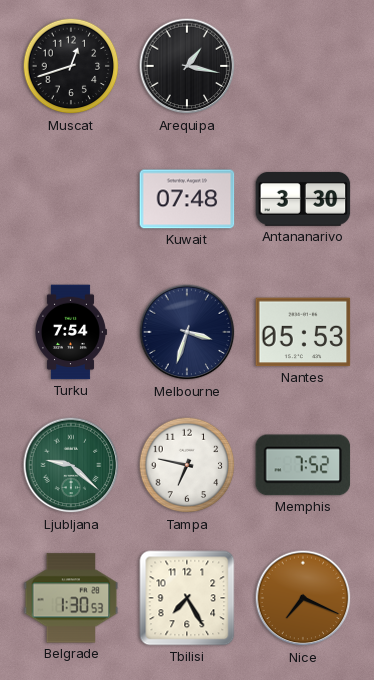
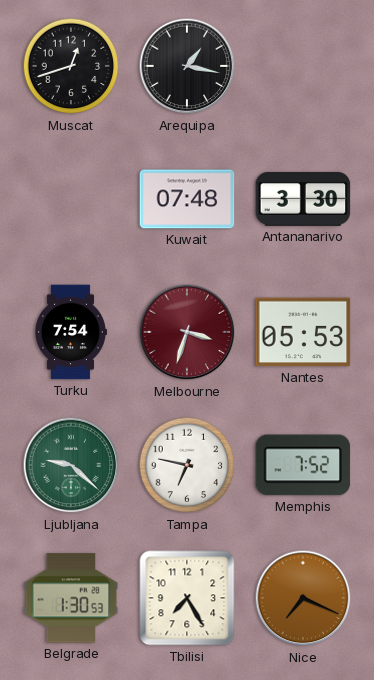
Melbourne dial: navy -> burgundy
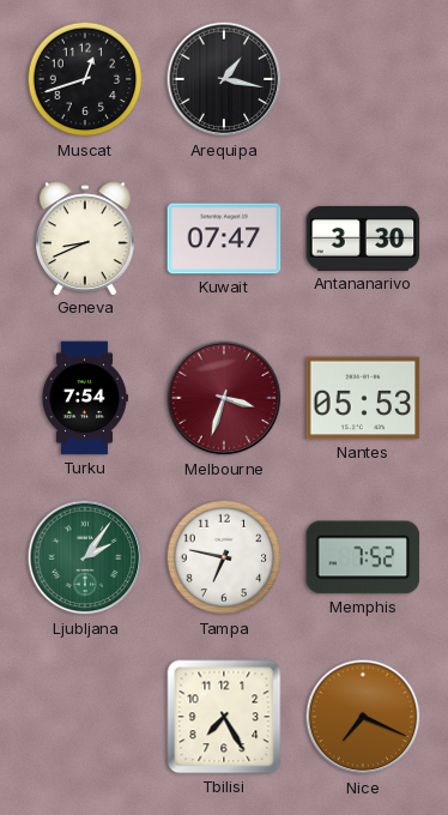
Geneva: none -> 8:41
Kuwait: 07:48 -> 07:47
Ljubljana: 9:22 -> 2:06
Belgrade: 1:30 -> none
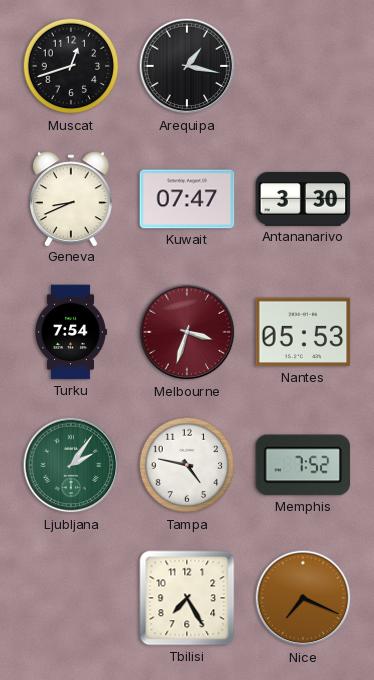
Tampa: 6:47 -> 4:47
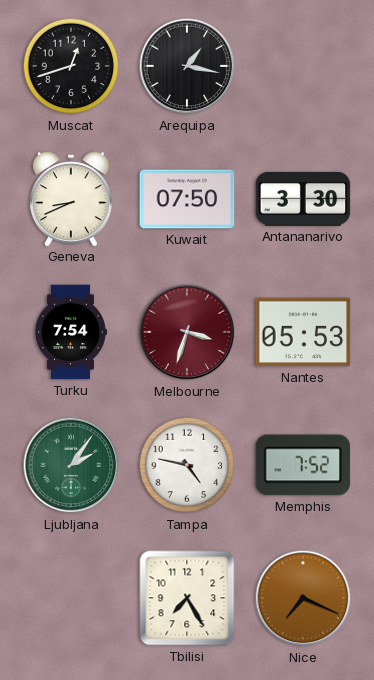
Kuwait: 07:47 -> 07:50
